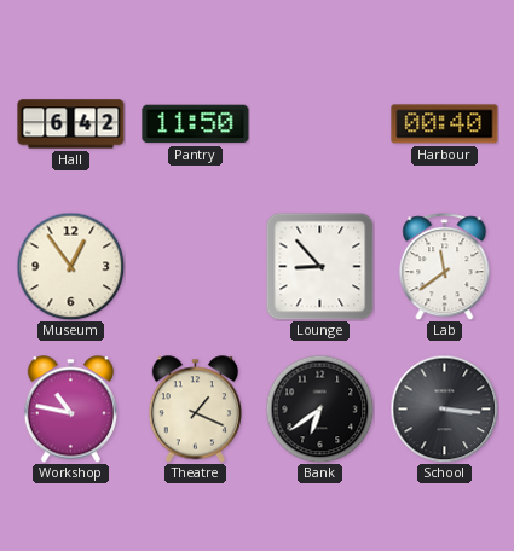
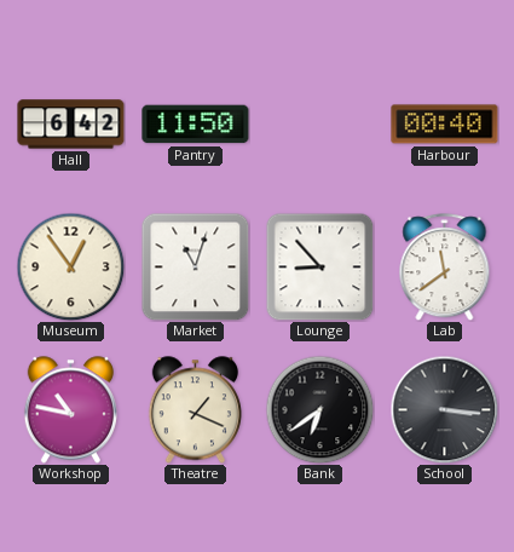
Market: none -> 11:03
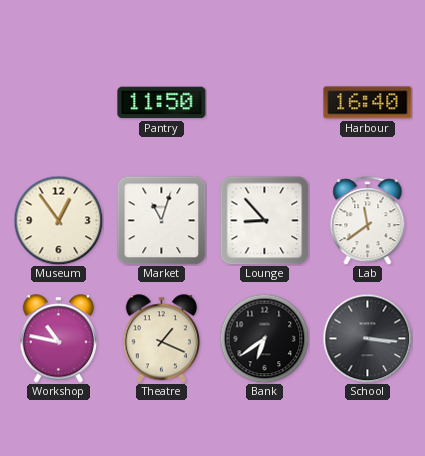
Hall: 6:42 -> none
Harbour: 00:40 -> 16:40
